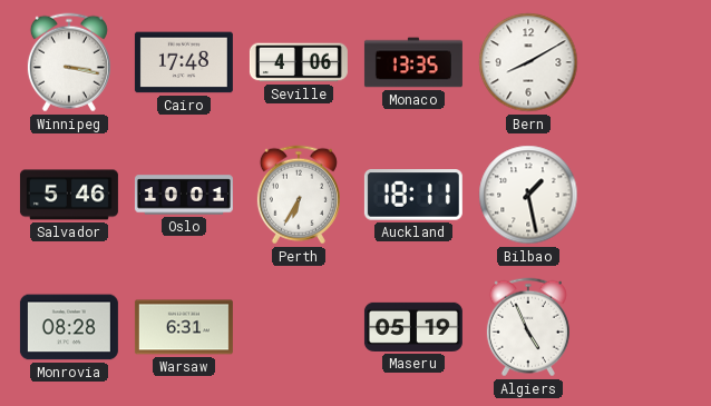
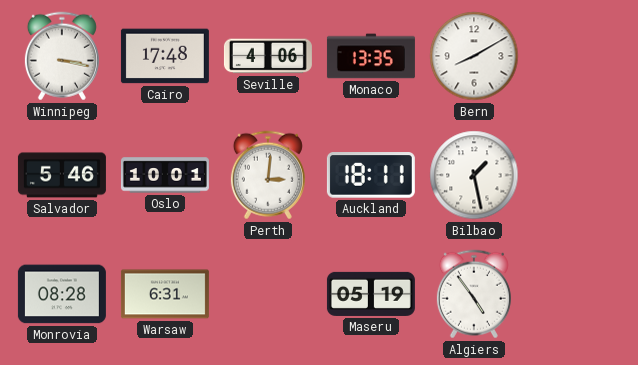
Perth: 6:35 -> 3:01
Algiers: 4:56 -> 4:54
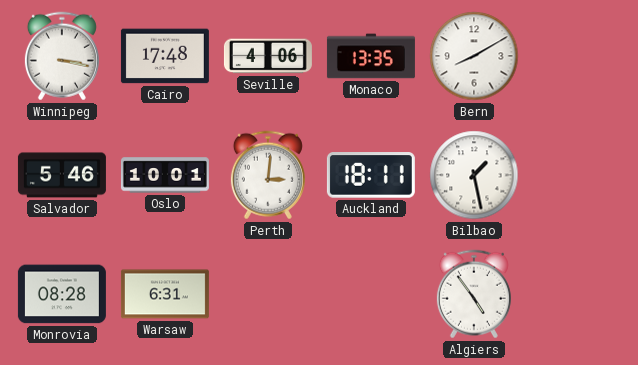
Maseru: 05:19 -> none
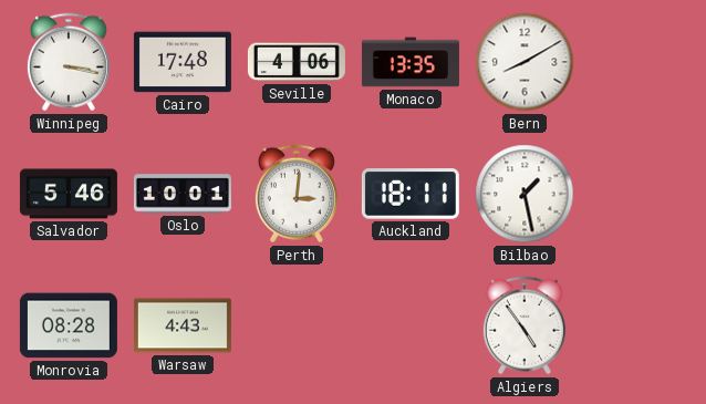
Warsaw: 6:31 -> 4:43
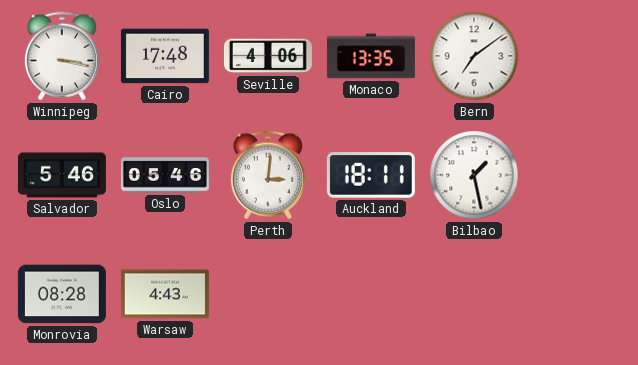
Bern: 8:10 -> 7:09
Oslo: 10:01 -> 05:46
Algiers: 4:54 -> none
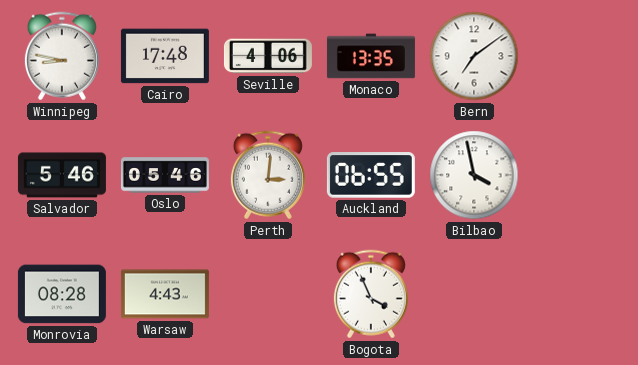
Winnipeg: 3:17 -> 8:47
Auckland: 18:11 -> 06:55
Bilbao: 1:28 -> 3:58
Bogota: none -> 3:56
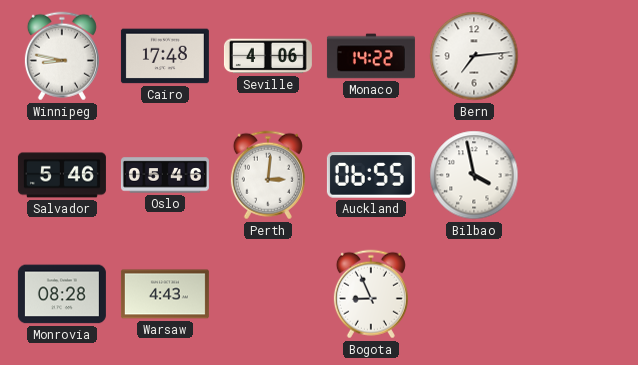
Monaco: 13:35 -> 14:22
Bern: 7:09 -> 7:14
Bogota: 3:56 -> 8:56
